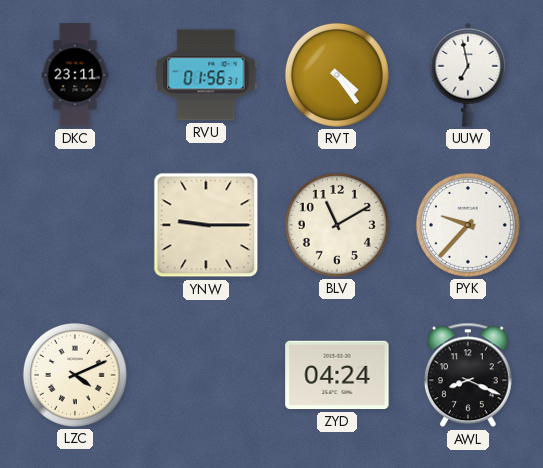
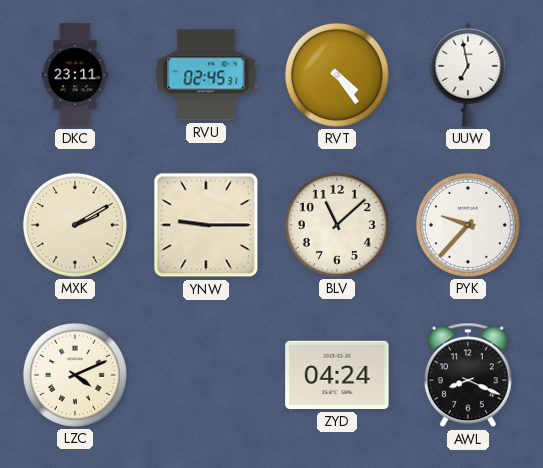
RVU: 01:56 -> 02:45
MXK: none -> 2:10
BLV: 11:10 -> 11:08
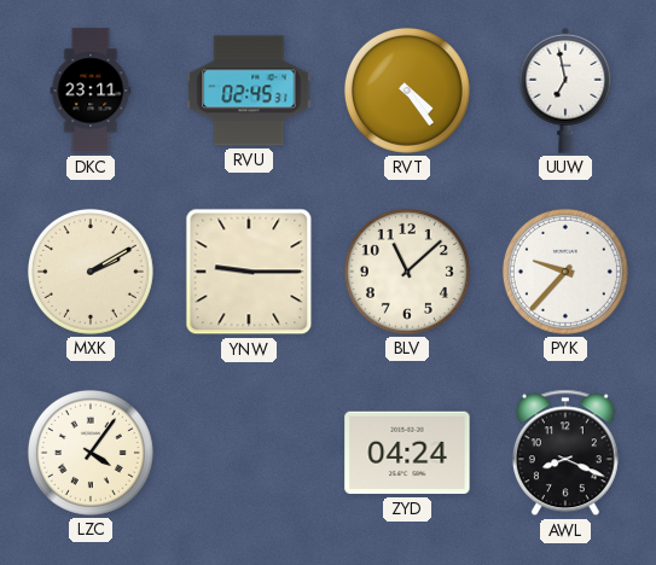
LZC: 4:11 -> 4:06
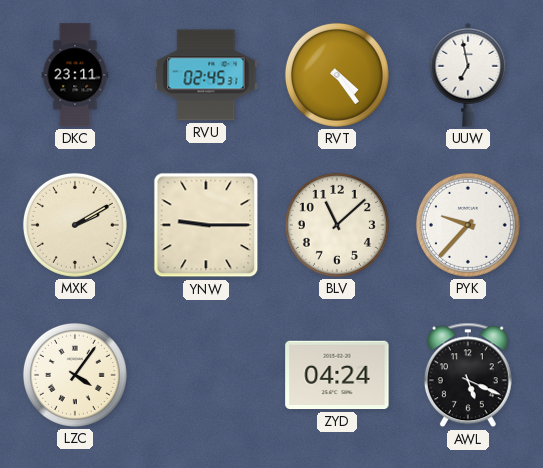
AWL: 8:19 -> 5:19
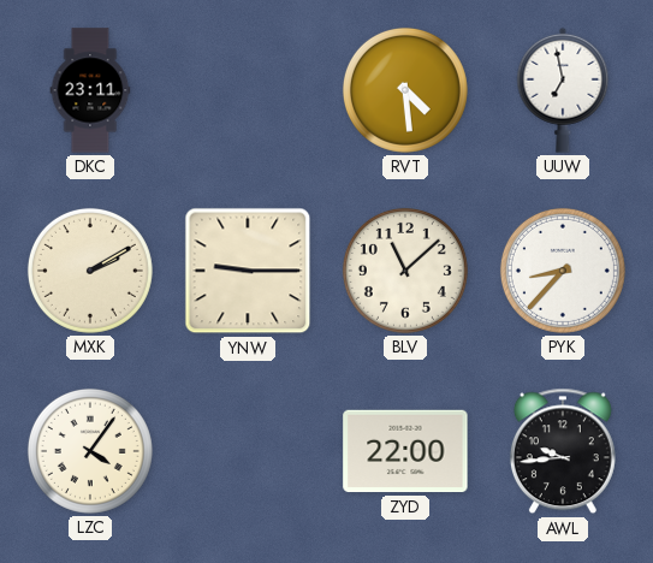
RVU: 02:45 -> none
RVT: 4:24 -> 4:29
PYK: 9:37 -> 8:37
ZYD: 04:24 -> 22:00
AWL: 5:19 -> 9:44
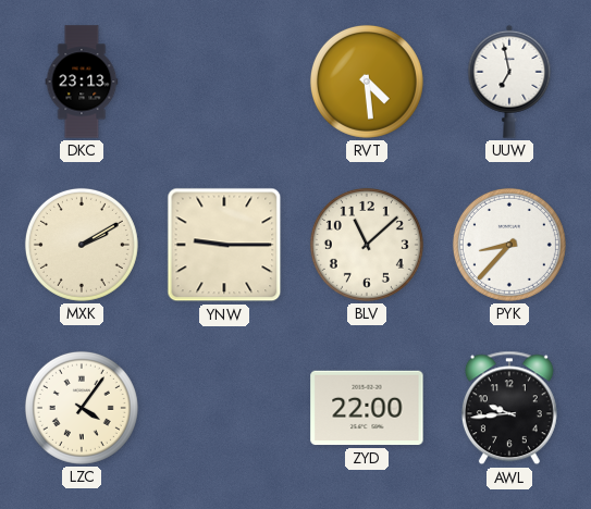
DKC: 23:11 -> 23:13
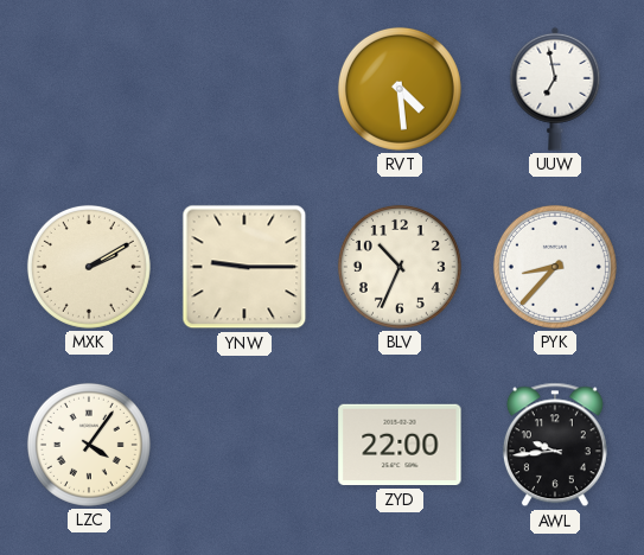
DKC: 23:13 -> none
BLV: 11:08 -> 10:34
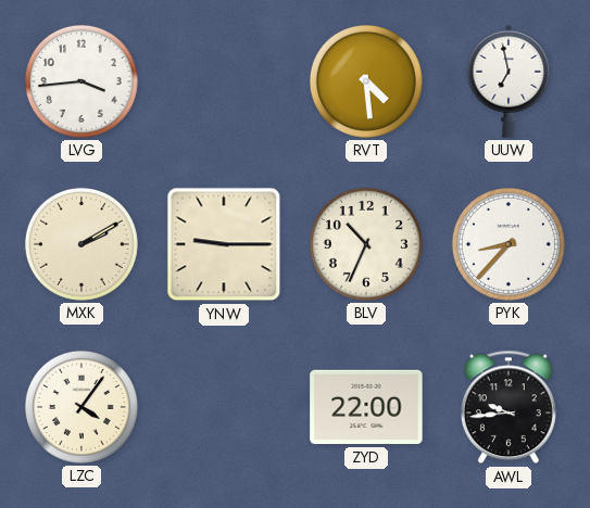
LVG: none -> 3:44
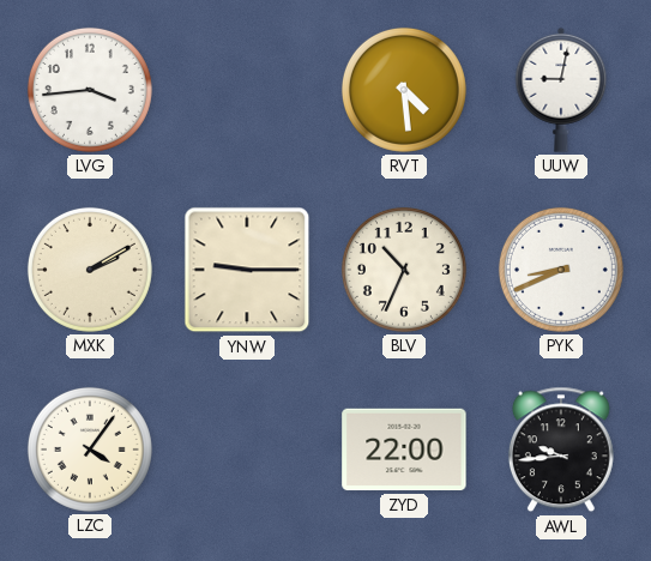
UUW: 6:58 -> 9:02
PYK: 8:37 -> 8:41
